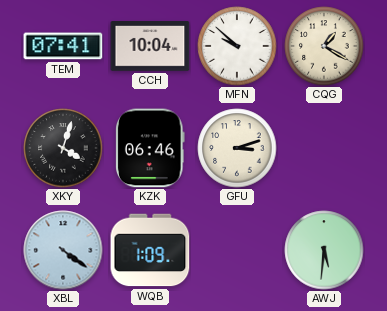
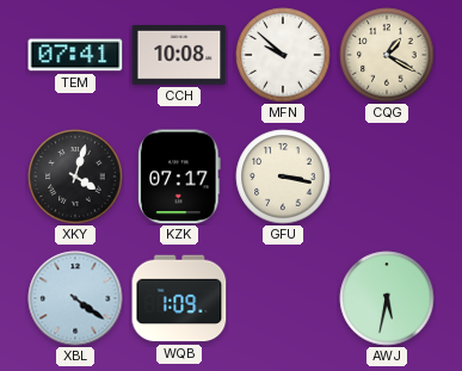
CCH: 10:04 -> 10:08
KZK: 06:46 -> 07:17
GFU: 3:12 -> 3:17
AWJ: 5:31 -> 5:32
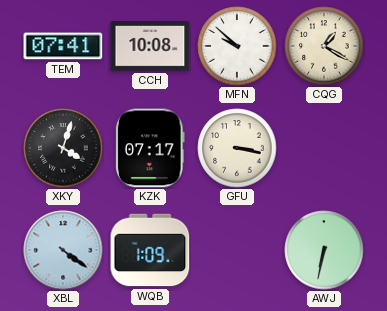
AWJ: 5:32 -> 6:32
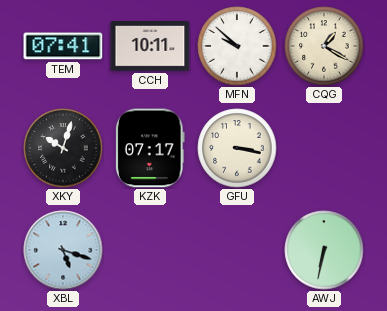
CCH: 10:08 -> 10:11
XKY: 4:03 -> 10:03
XBL: 4:21 -> 5:18
WQB: 1:09 -> none
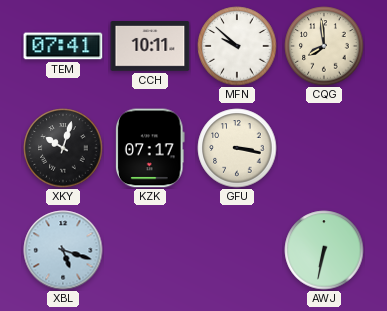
CQG: 1:20 -> 7:59
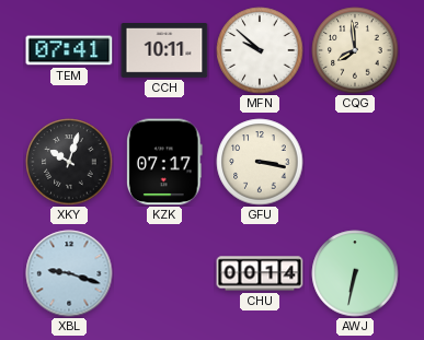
XBL: 5:18 -> 9:18
CHU: none -> 00:14
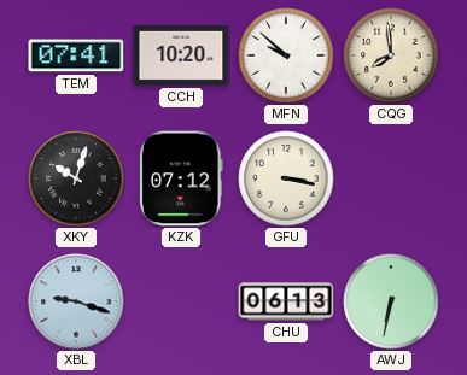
CCH: 10:11 -> 10:20
KZK: 07:17 -> 07:12
CHU: 00:14 -> 06:13
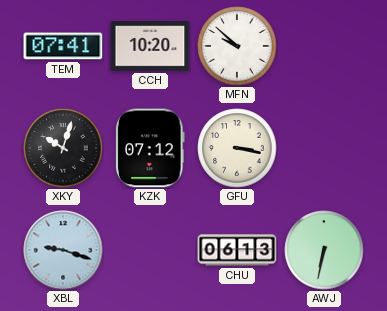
CQG: 7:59 -> none
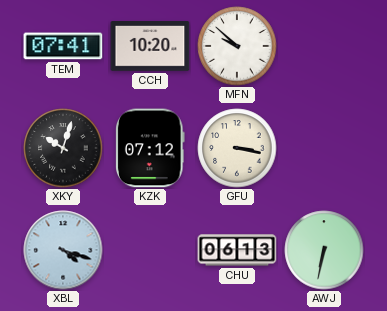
XBL: 9:18 -> 4:18
